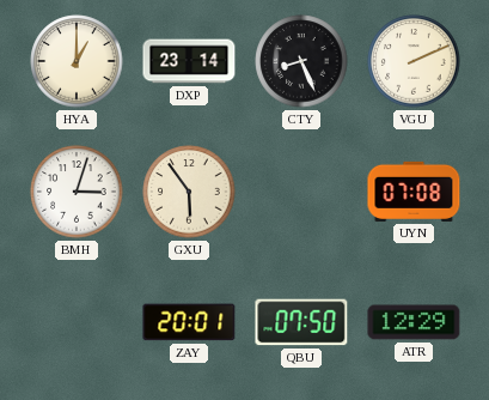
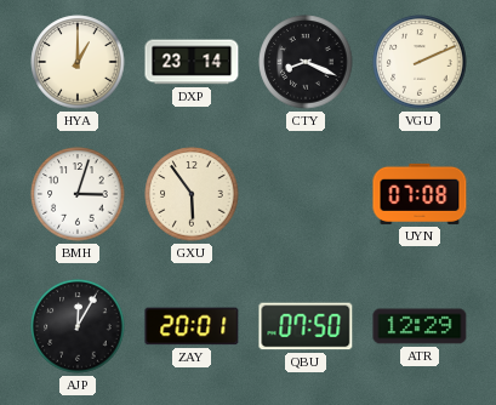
CTY: 8:26 -> 8:19
AJP: none -> 12:05
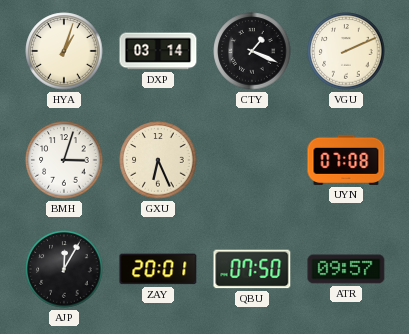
HYA: 1:00 -> 1:03
DXP: 23:14 -> 03:14
CTY: 8:19 -> 1:19
GXU: 5:54 -> 6:26
ATR: 12:29 -> 09:57
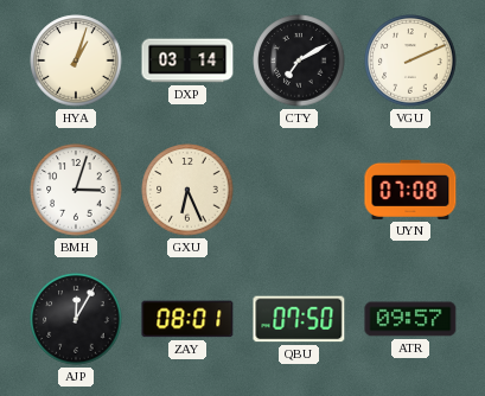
CTY: 1:19 -> 7:10
ZAY: 20:01 -> 08:01
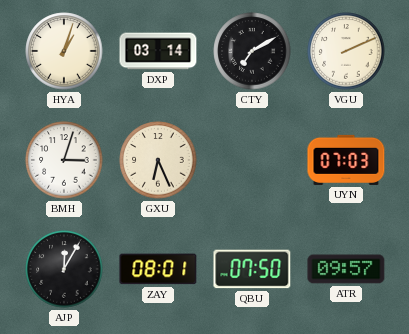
UYN: 07:08 -> 07:03
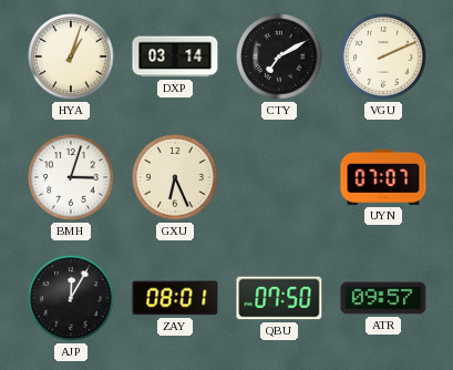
UYN: 07:03 -> 07:07
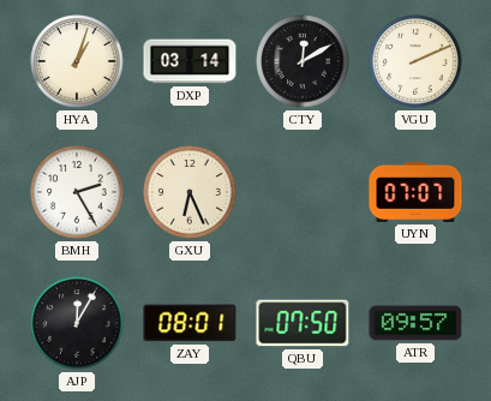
CTY: 7:10 -> 12:10
BMH: 3:03 -> 2:25
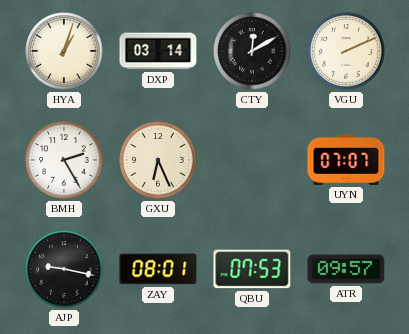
AJP: 12:05 -> 9:17
QBU: 07:50 -> 07:53
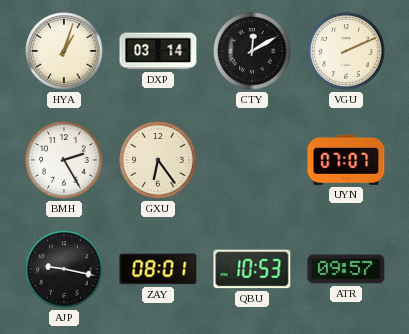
GXU: 6:26 -> 6:24
QBU: 07:53 -> 10:53
